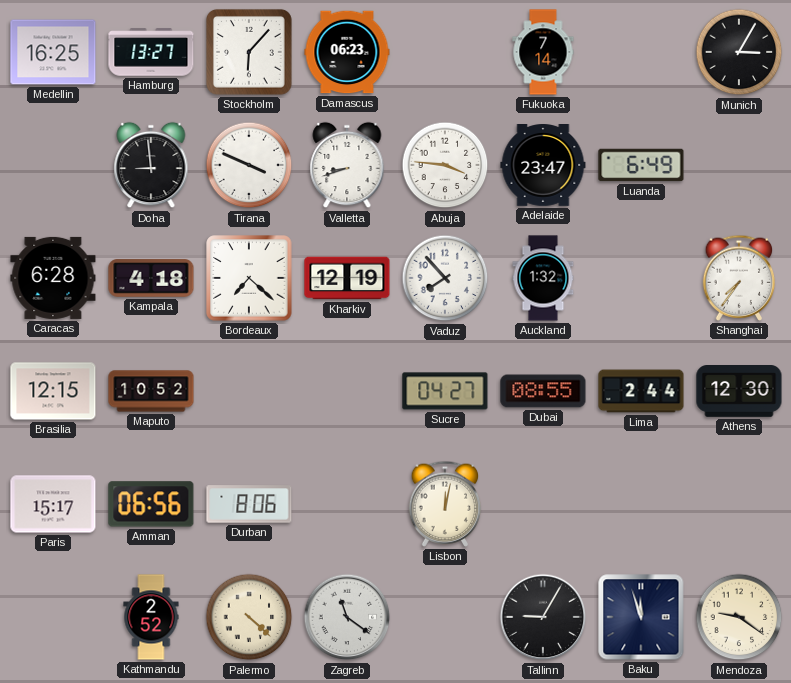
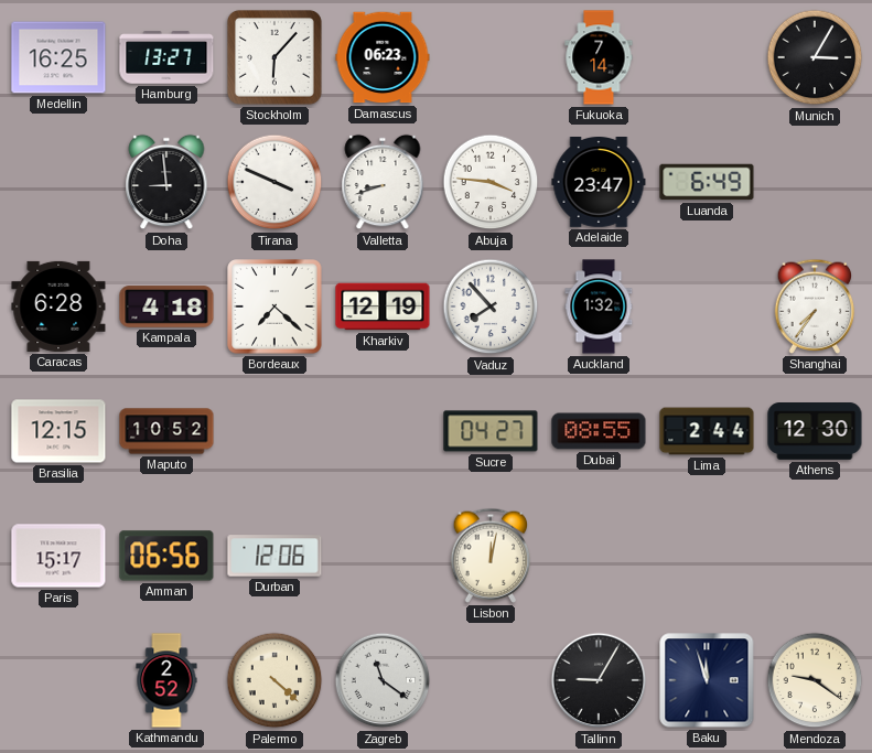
Durban: 8:06 -> 12:06
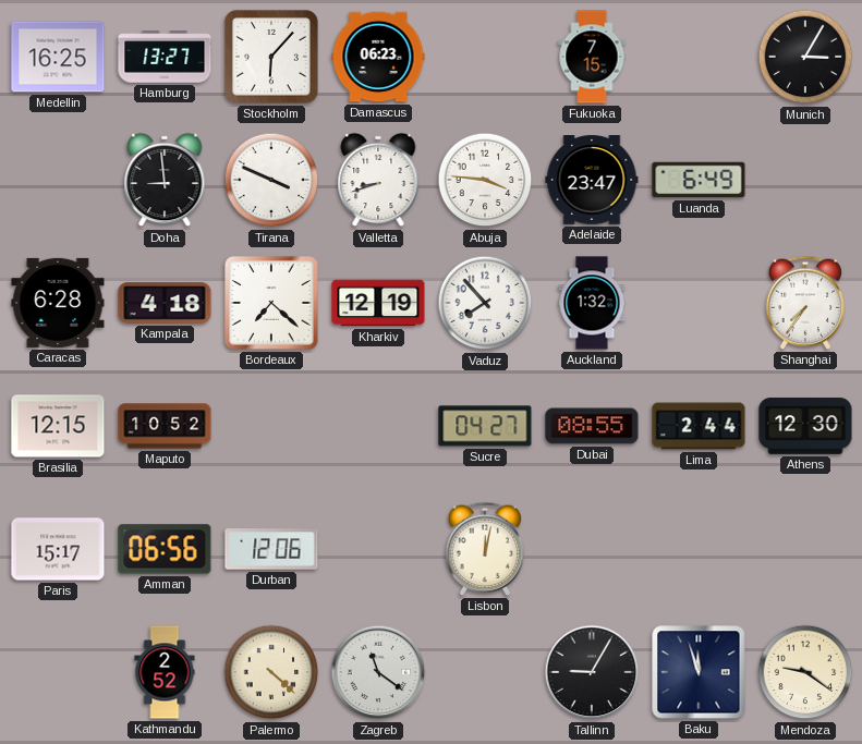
Fukuoka: 7:14 -> 7:15
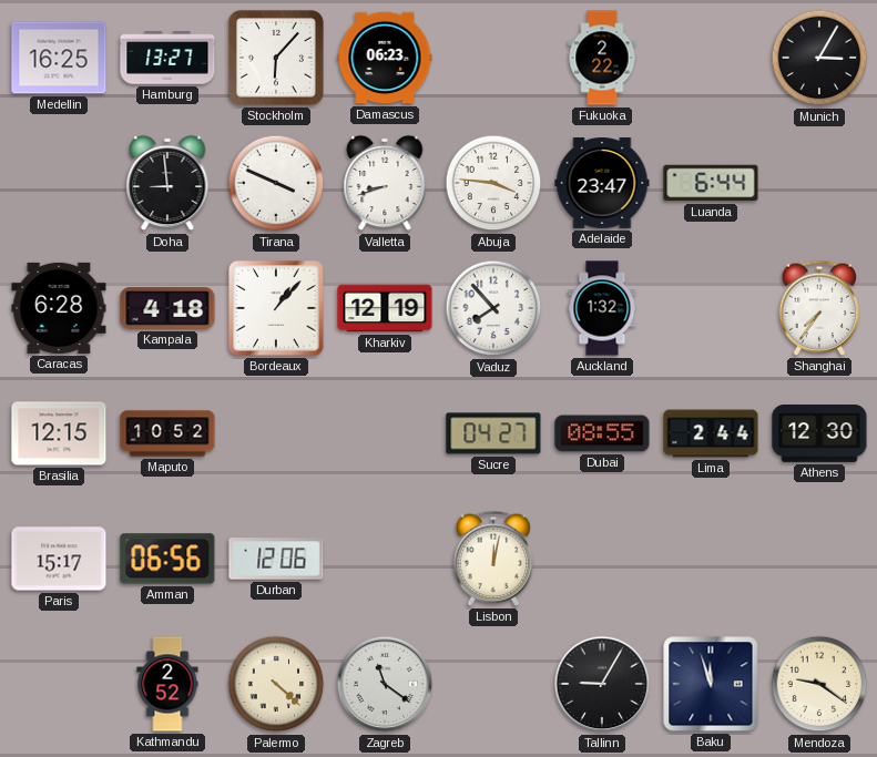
Fukuoka: 7:15 -> 2:22
Luanda: 6:49 -> 6:44
Bordeaux: 7:22 -> 1:07
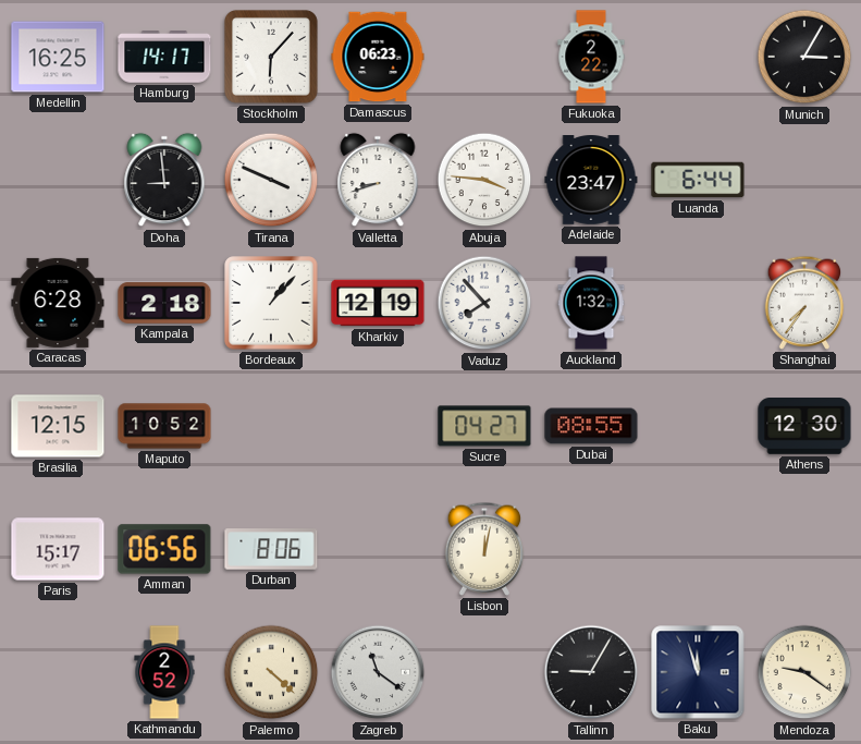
Hamburg: 13:27 -> 14:17
Kampala: 4:18 -> 2:18
Lima: 2:44 -> none
Durban: 12:06 -> 8:06
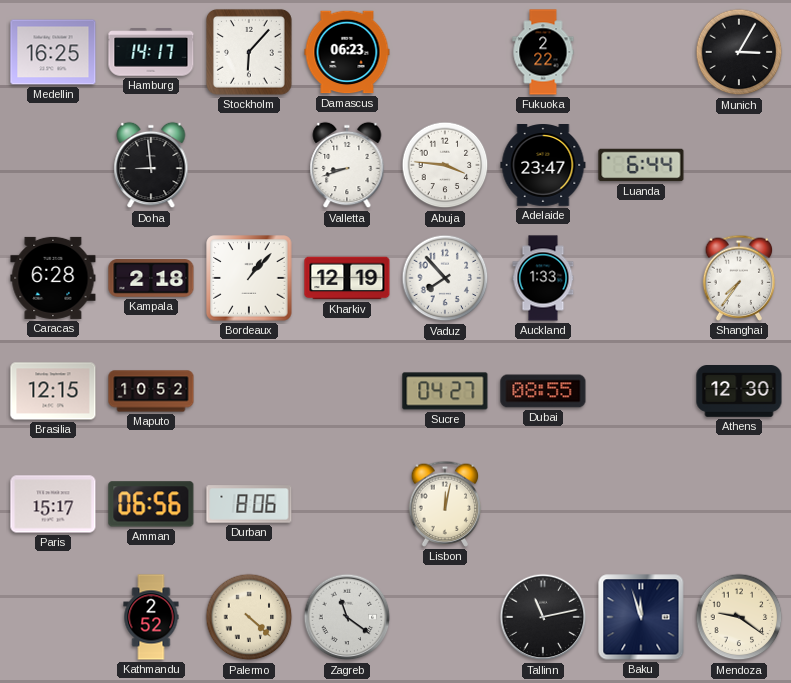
Tirana: 3:49 -> none
Auckland: 1:32 -> 1:33
Tallinn: 9:05 -> 11:13
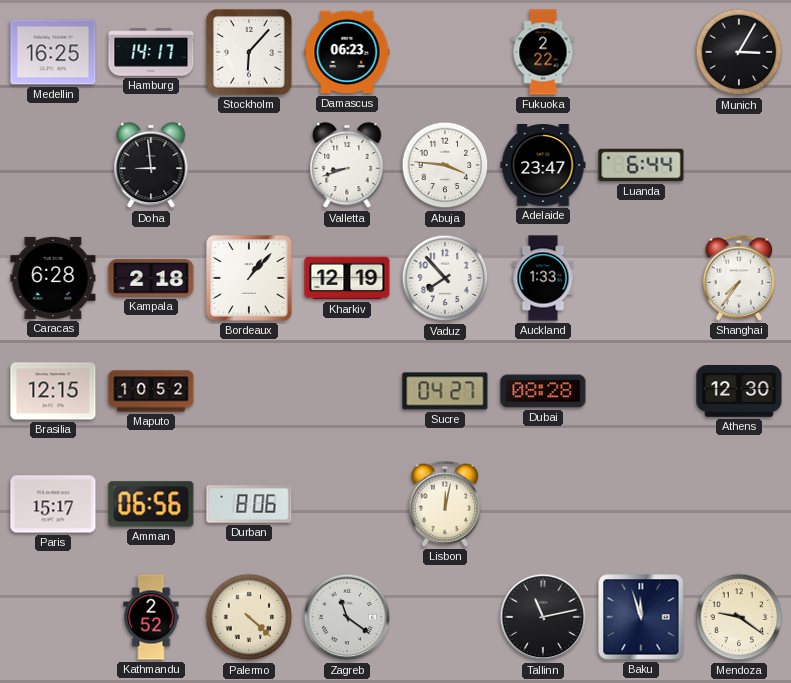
Dubai: 08:55 -> 08:28
